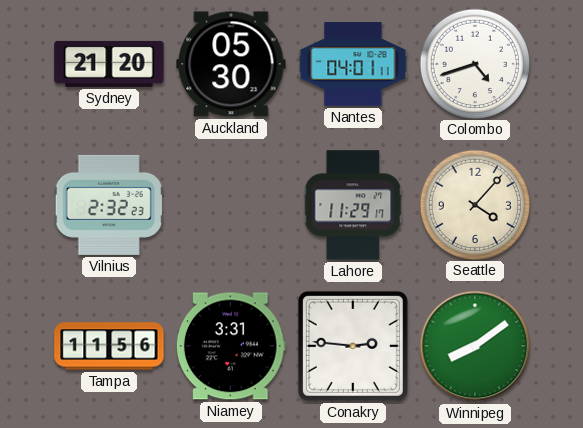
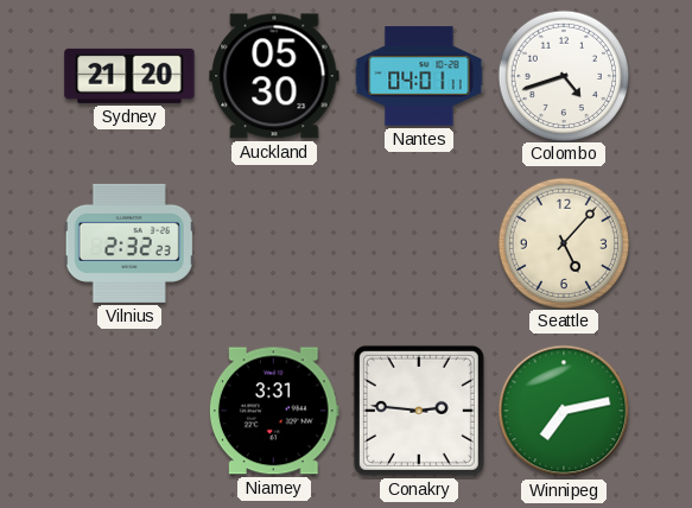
Lahore: 11:29 -> none
Seattle: 4:07 -> 5:07
Tampa: 11:56 -> none
Winnipeg: 8:09 -> 7:13
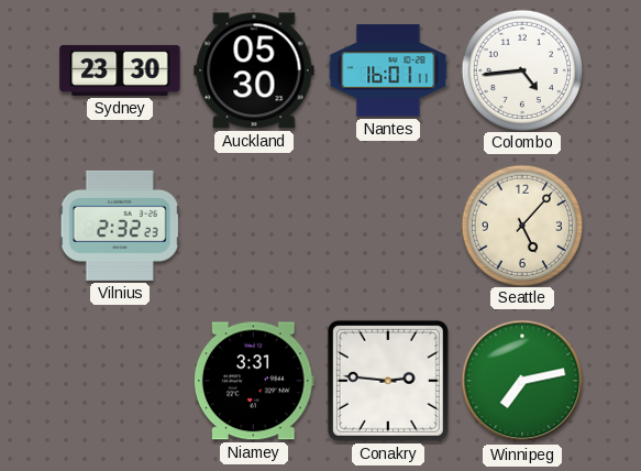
Sydney: 21:20 -> 23:30
Nantes: 04:01 -> 16:01
Colombo: 4:42 -> 4:44
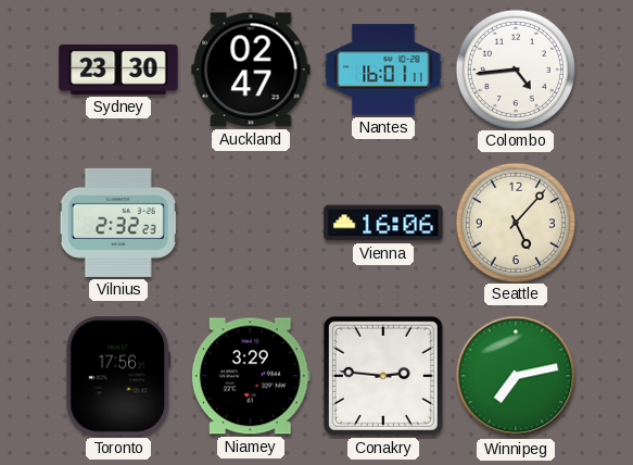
Auckland: 05:30 -> 02:47
Vienna: none -> 16:06
Toronto: none -> 17:56
Niamey: 3:31 -> 3:29
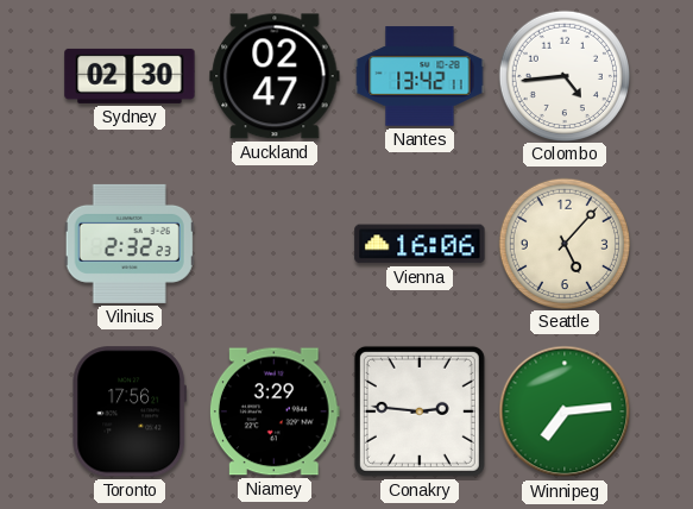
Sydney: 23:30 -> 02:30
Nantes: 16:01 -> 13:42
Winnipeg: 7:13 -> 7:14
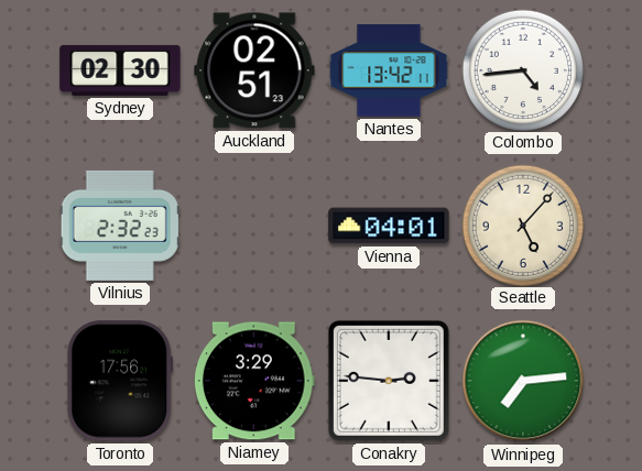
Auckland: 02:47 -> 02:51
Vienna: 16:06 -> 04:01
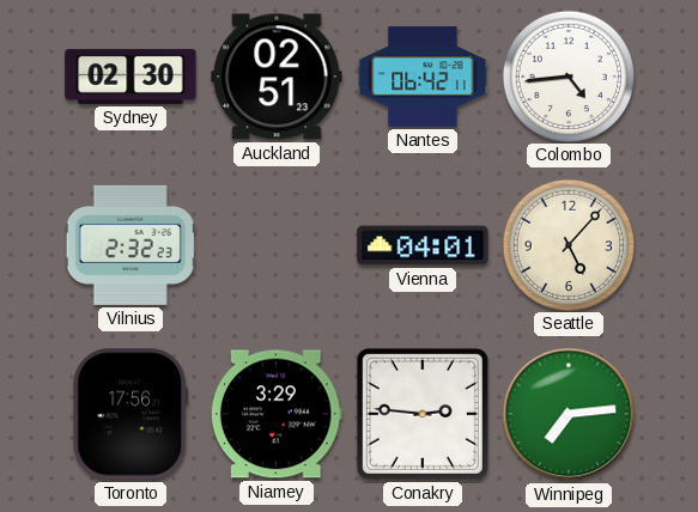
Nantes: 13:42 -> 06:42
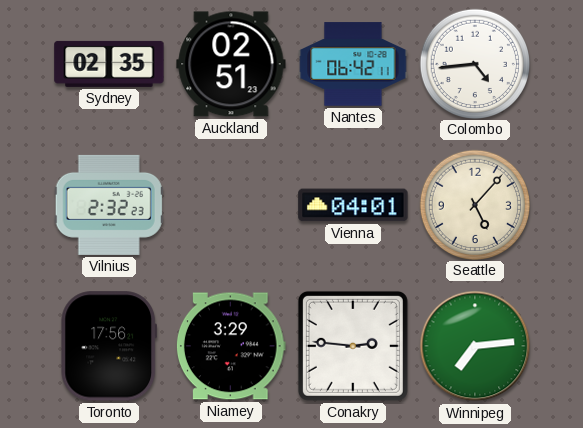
Sydney: 02:30 -> 02:35
